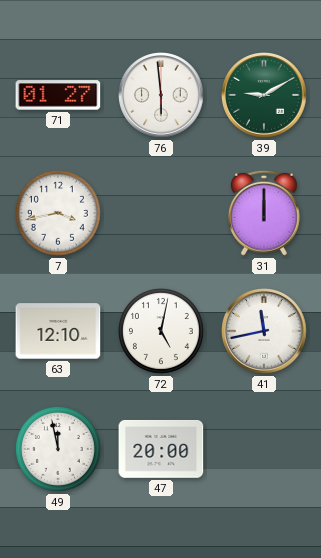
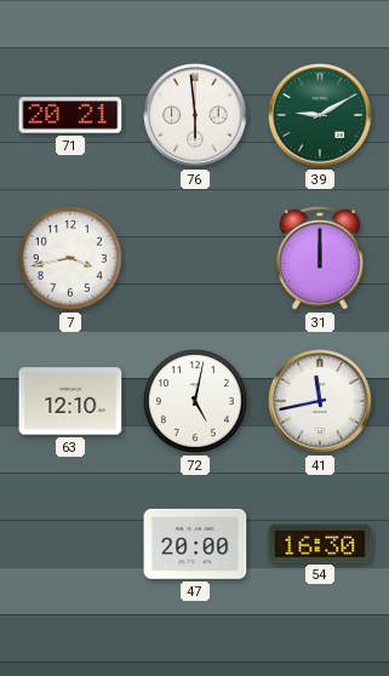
71: 01:27 -> 20:21
49: 11:58 -> none
54: none -> 16:30
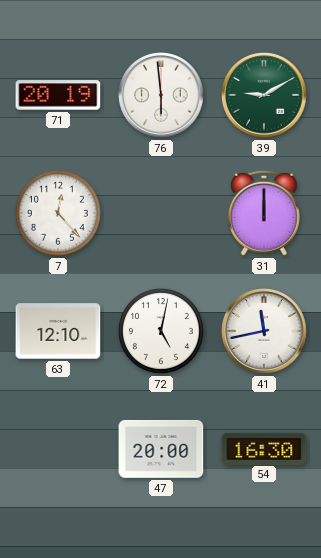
71: 20:21 -> 20:19
7: 3:43 -> 12:23
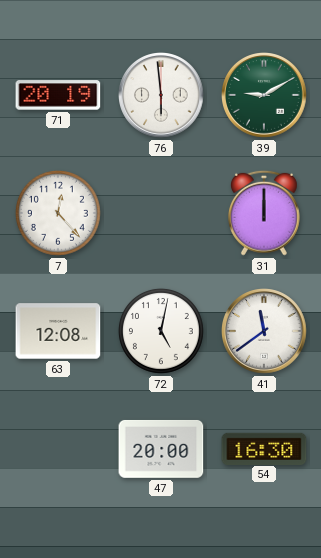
63: 12:10 -> 12:08
41: 11:43 -> 11:39
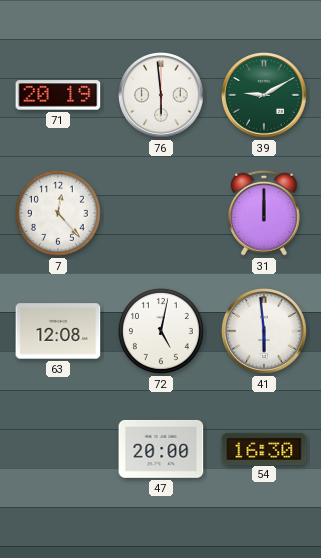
41: 11:39 -> 5:59
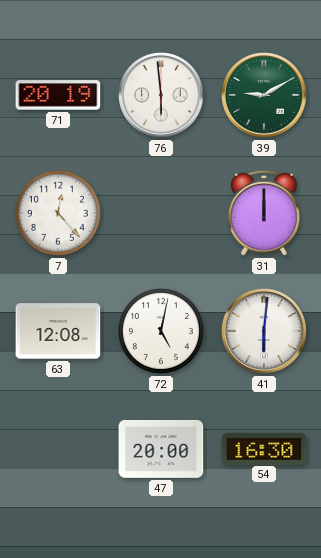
41: 5:59 -> 6:01
